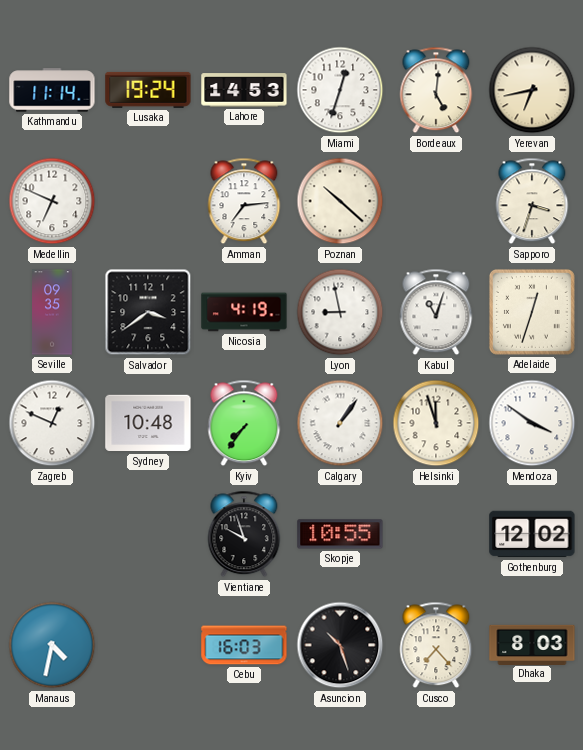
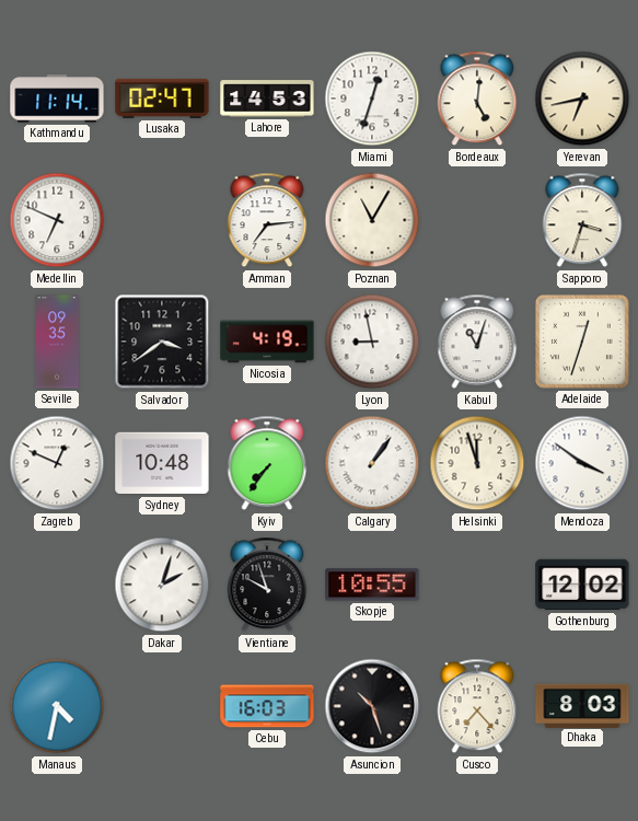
Lusaka: 19:24 -> 02:47
Poznan: 10:22 -> 11:05
Dakar: none -> 2:03
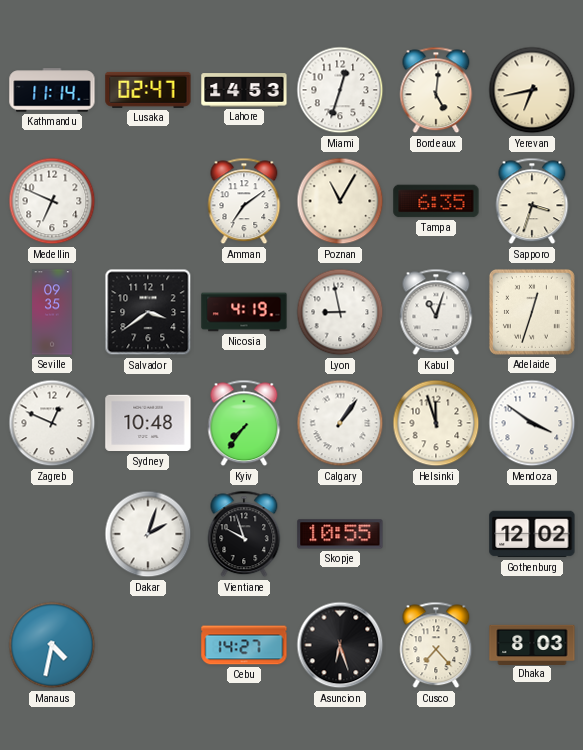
Amman: 7:14 -> 7:09
Tampa: none -> 6:35
Cebu: 16:03 -> 14:27
Asuncion: 10:27 -> 6:27
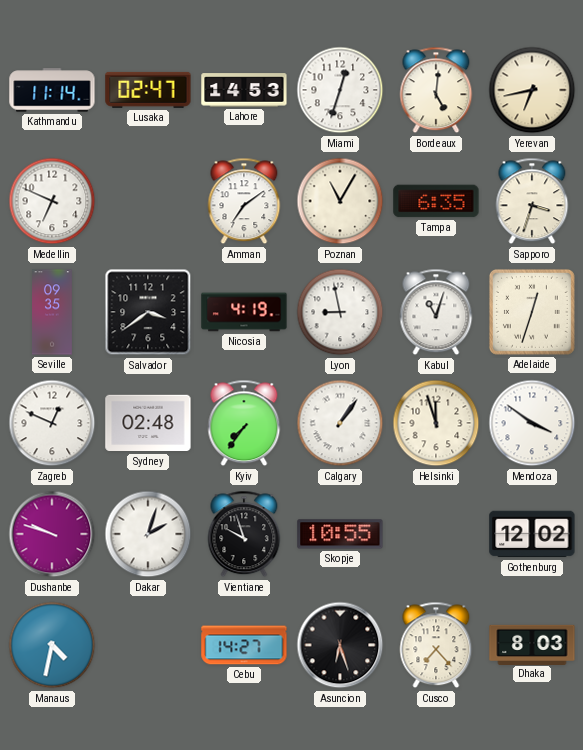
Sydney: 10:48 -> 02:48
Dushanbe: none -> 9:48
